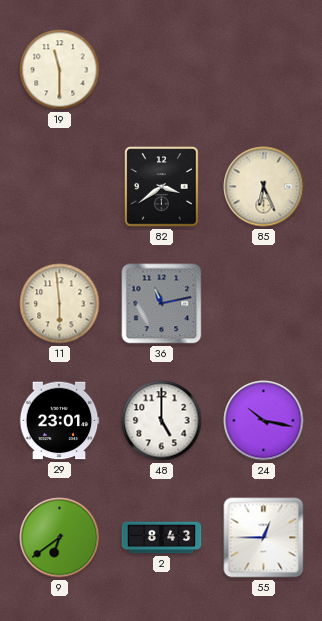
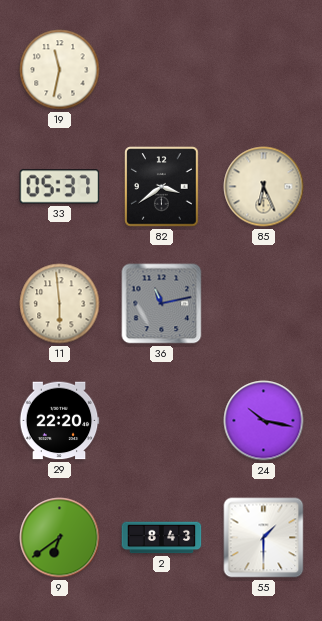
19: 11:30 -> 11:32
33: none -> 05:37
29: 23:01 -> 22:20
48: 5:00 -> none
55: 12:45 -> 1:30
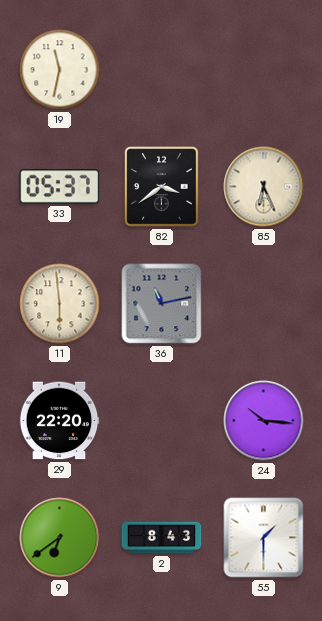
24: 10:17 -> 10:16
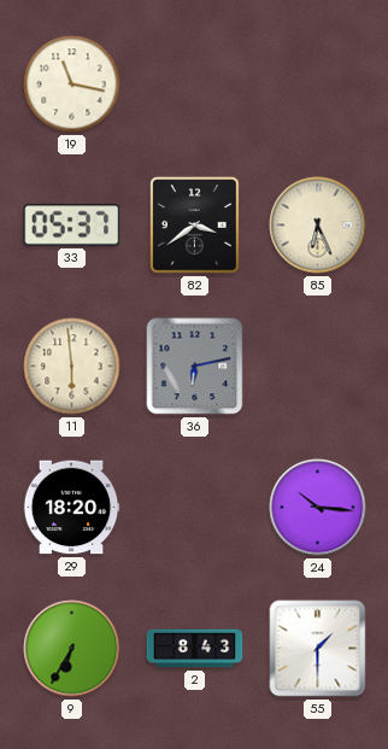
19: 11:32 -> 11:17
36: 11:13 -> 6:13
29: 22:20 -> 18:20
9: 6:39 -> 6:35
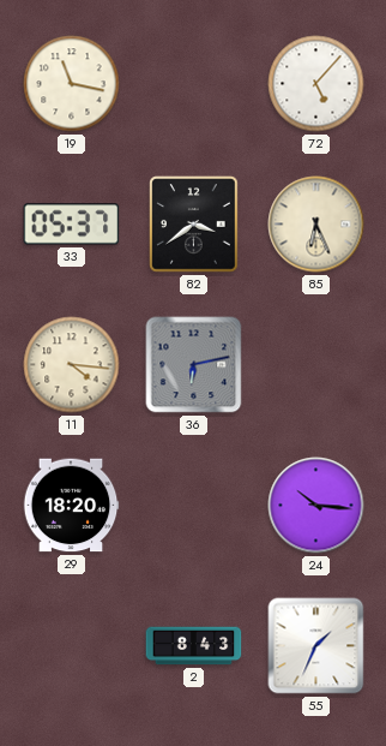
72: none -> 5:07
11: 5:59 -> 4:16
9: 6:35 -> none
55: 1:30 -> 1:34
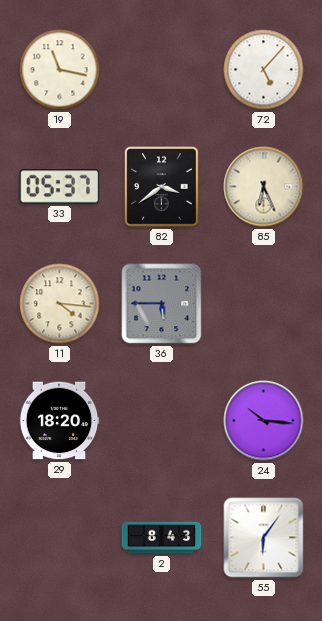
36: 6:13 -> 5:45
55: 1:34 -> 6:06
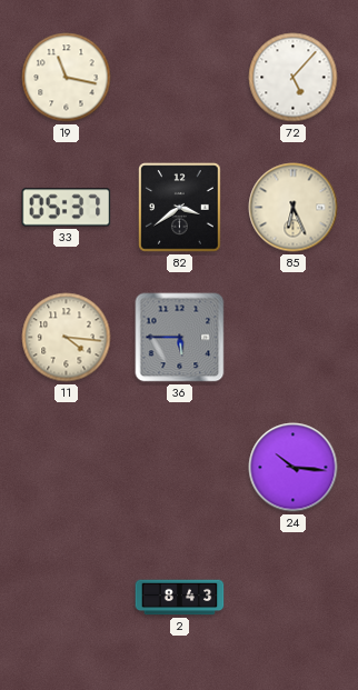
29: 18:20 -> none
55: 6:06 -> none
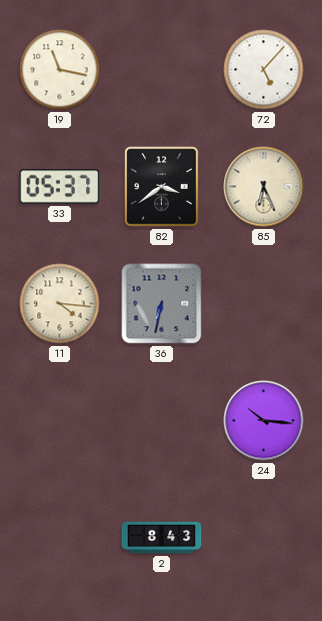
36: 5:45 -> 6:32
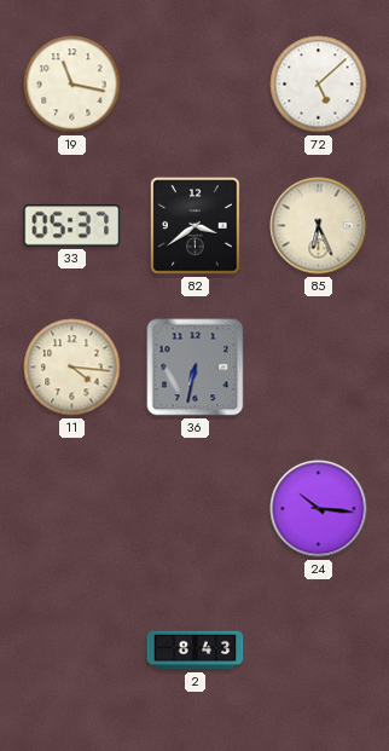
72: 5:07 -> 5:08
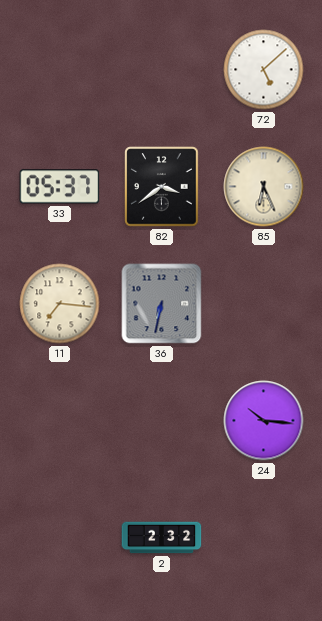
19: 11:17 -> none
11: 4:16 -> 7:16
2: 8:43 -> 2:32
